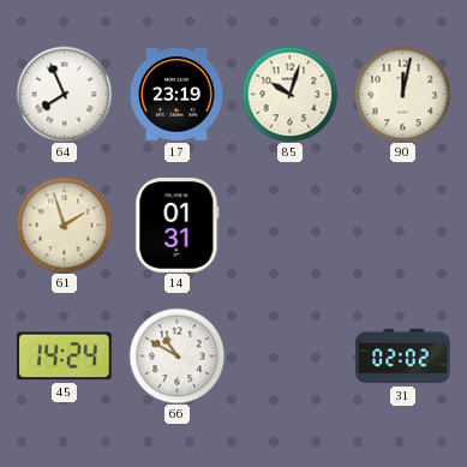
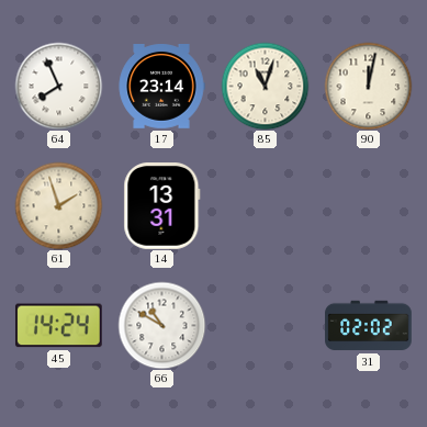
17: 23:19 -> 23:14
85: 10:03 -> 11:03
14: 01:31 -> 13:31
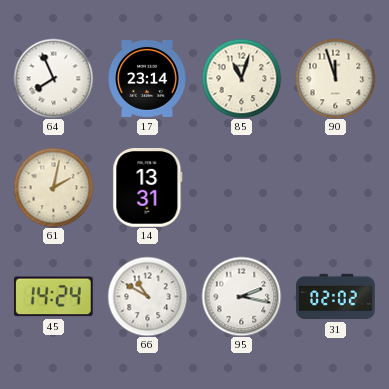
90: 12:02 -> 11:57
61: 1:57 -> 2:02
95: none -> 2:17
